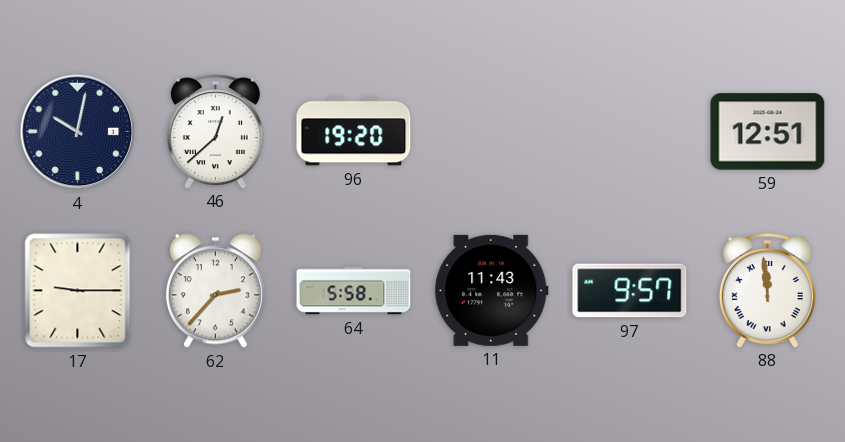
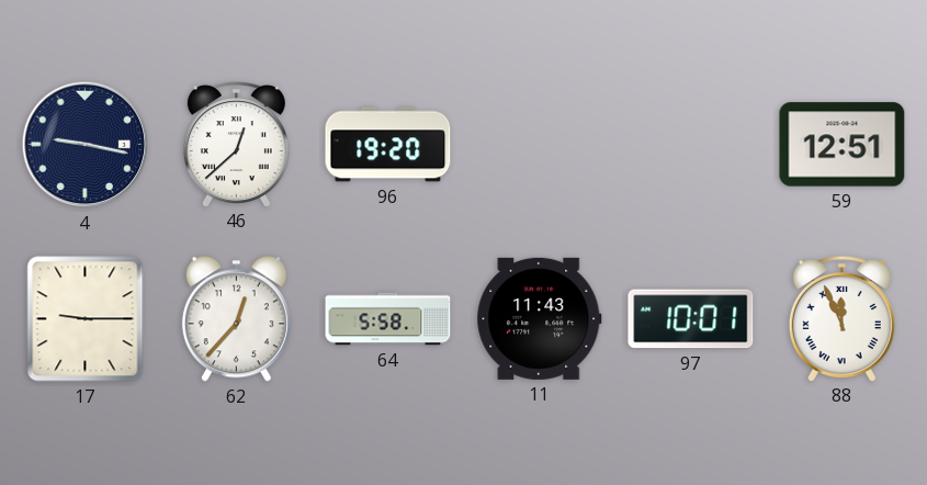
4: 10:02 -> 9:17
62: 2:37 -> 12:37
97: 9:57 -> 10:01
88: 11:59 -> 11:56
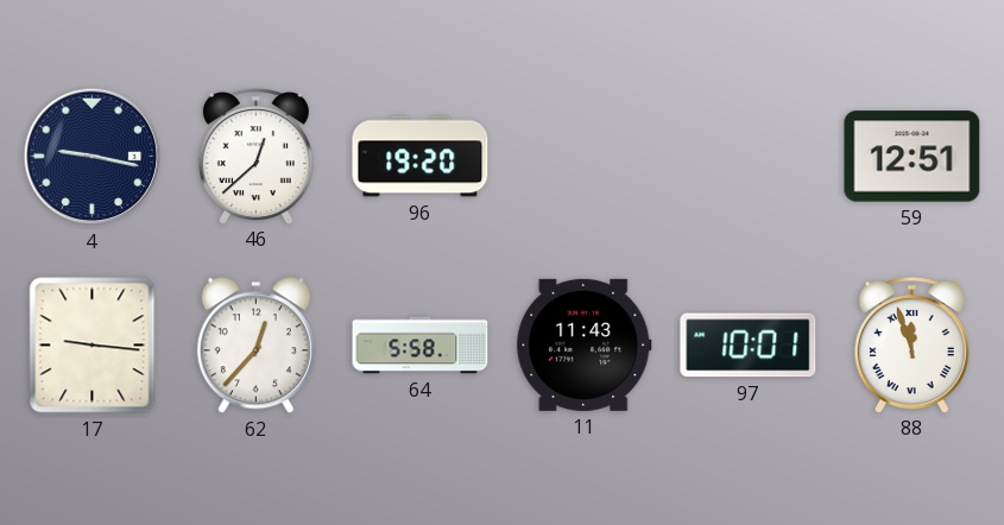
17: 9:15 -> 9:16
88: 11:56 -> 11:57
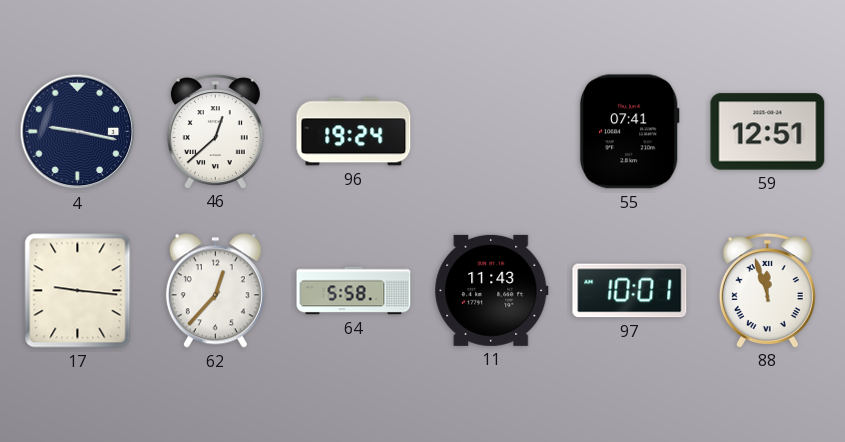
96: 19:20 -> 19:24
55: none -> 07:41
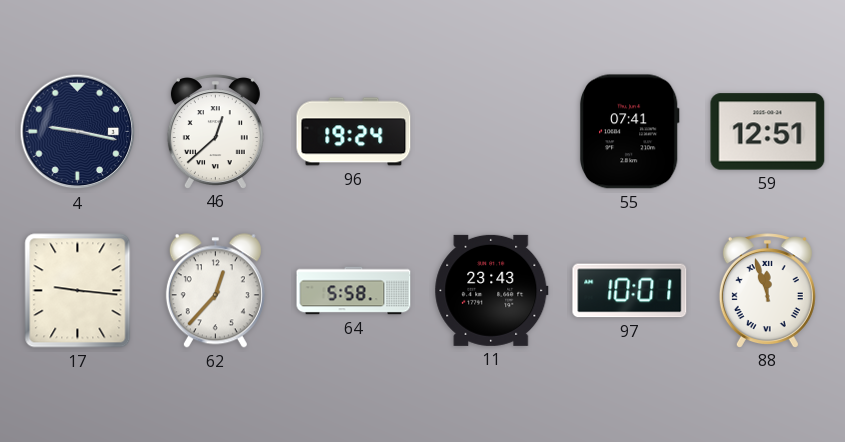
11: 11:43 -> 23:43
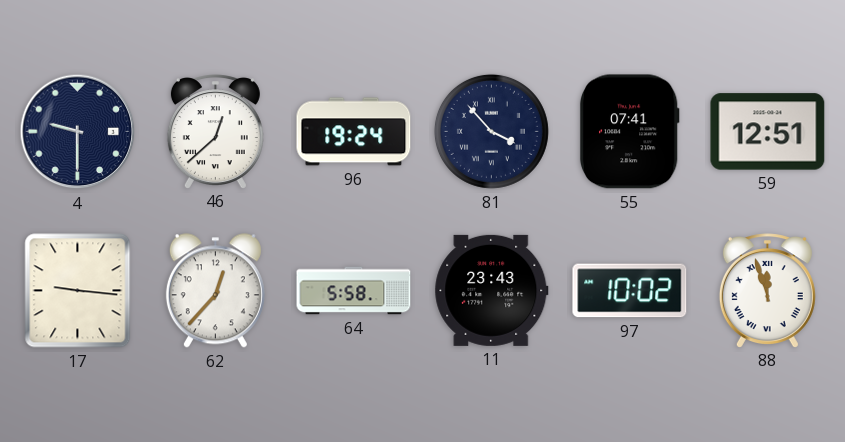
4: 9:17 -> 9:30
81: none -> 3:53
97: 10:01 -> 10:02
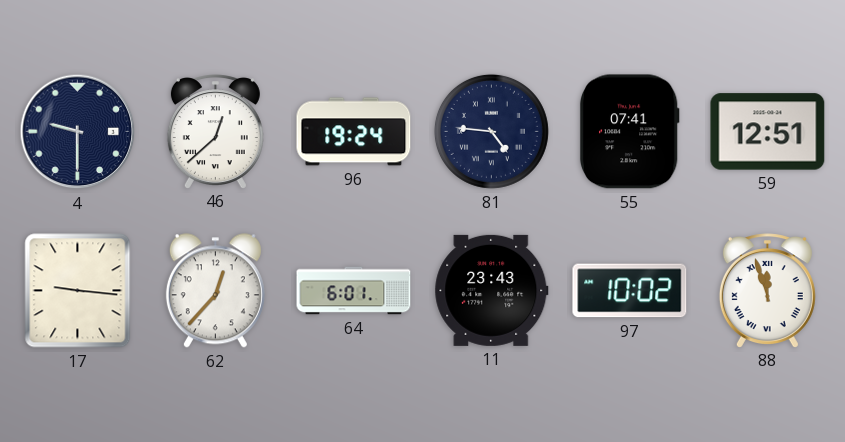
81: 3:53 -> 4:46
64: 5:58 -> 6:01
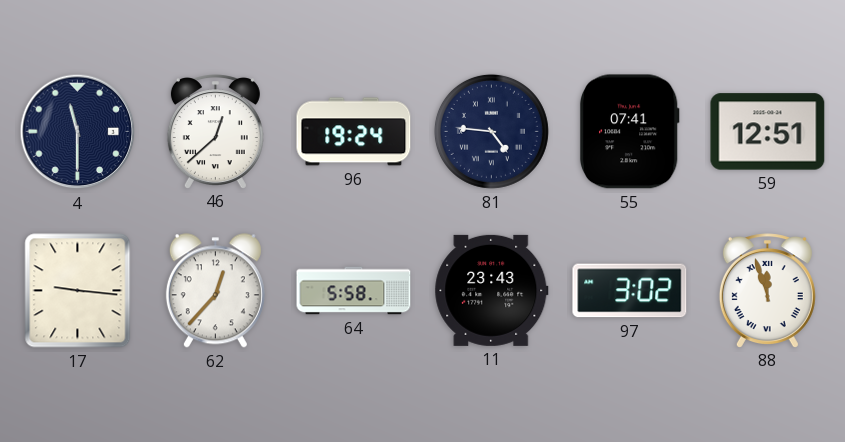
4: 9:30 -> 11:30
64: 6:01 -> 5:58
97: 10:02 -> 3:02
